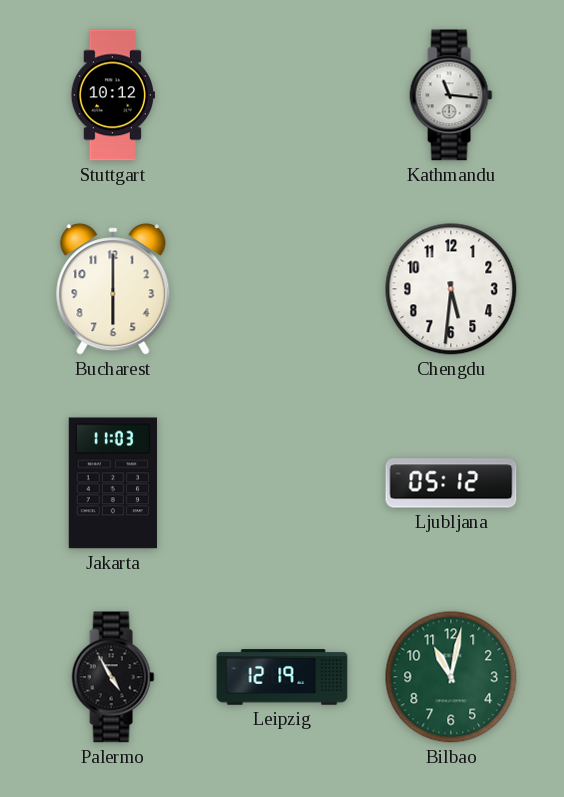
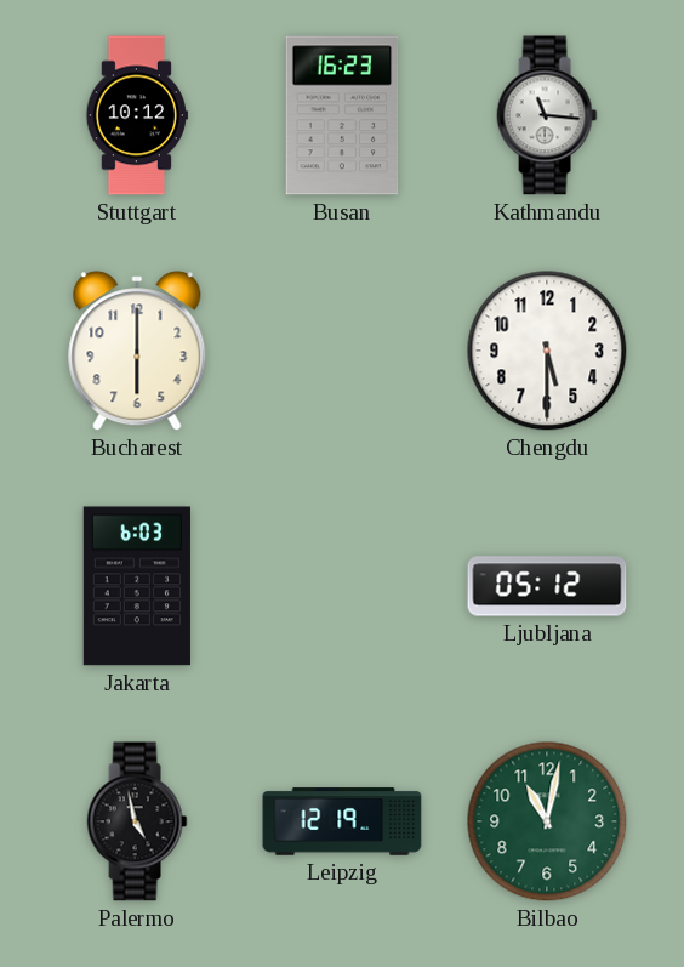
Busan: none -> 16:23
Chengdu: 5:31 -> 5:30
Jakarta: 11:03 -> 6:03
Palermo: 4:55 -> 4:58
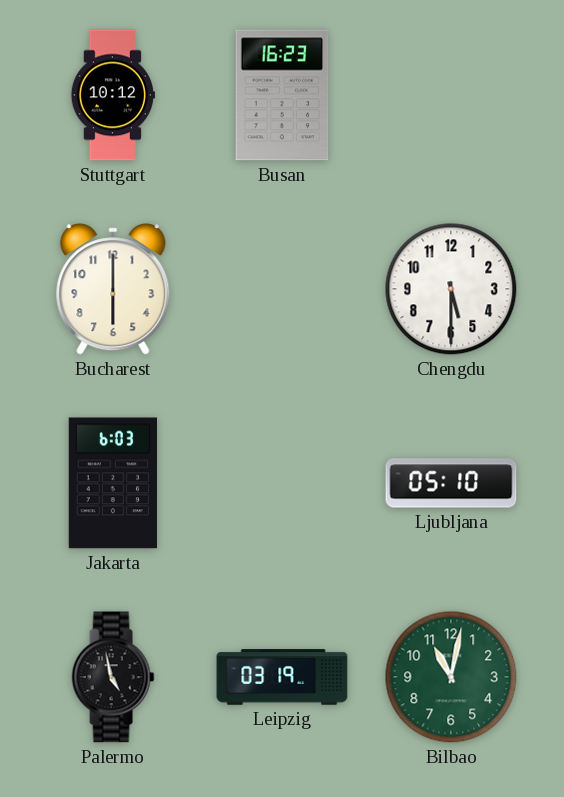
Kathmandu: 11:16 -> none
Ljubljana: 05:12 -> 05:10
Leipzig: 12:19 -> 03:19
